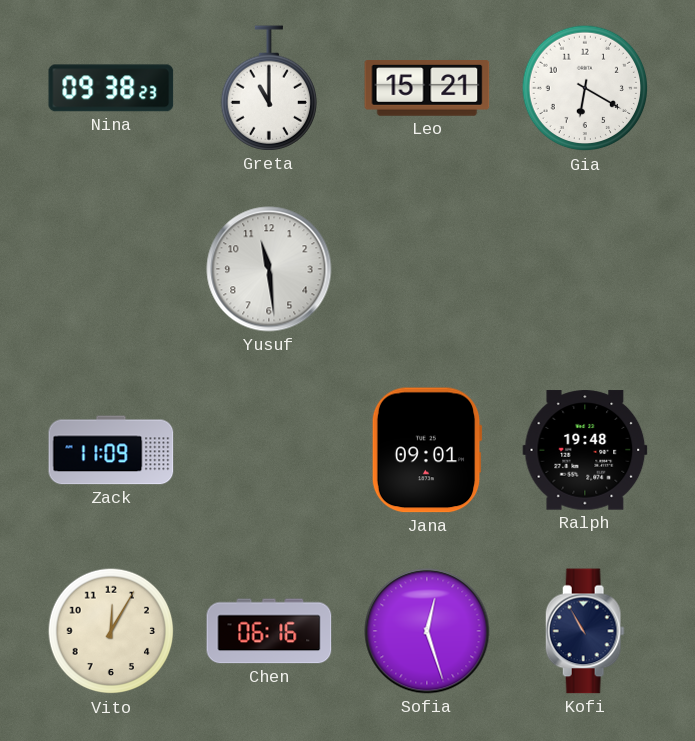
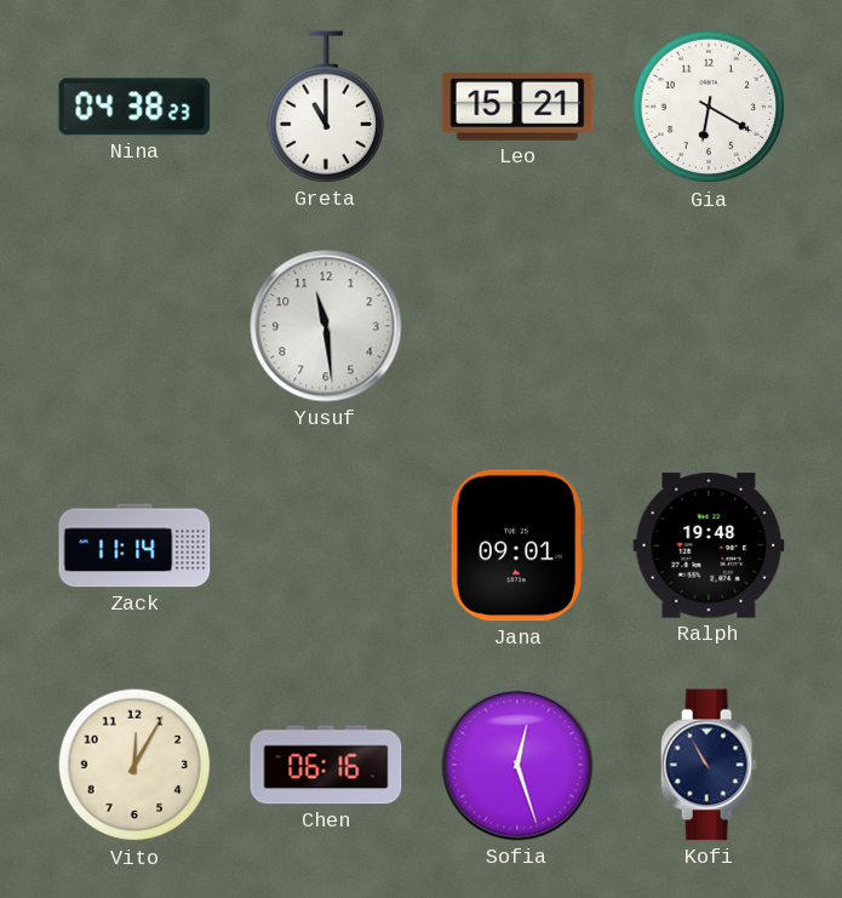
Nina: 09:38 -> 04:38
Zack: 11:09 -> 11:14
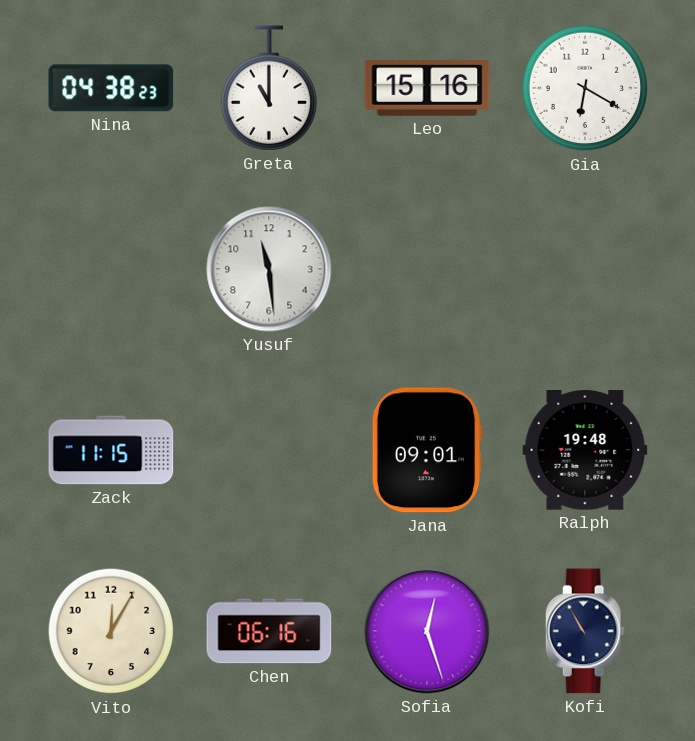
Leo: 15:21 -> 15:16
Zack: 11:14 -> 11:15
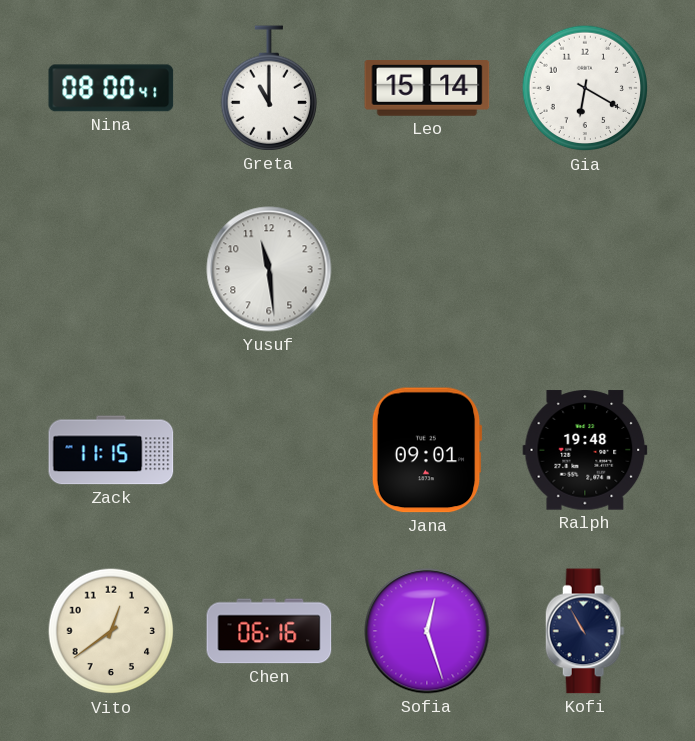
Nina: 04:38 -> 08:00
Leo: 15:16 -> 15:14
Vito: 12:05 -> 12:39
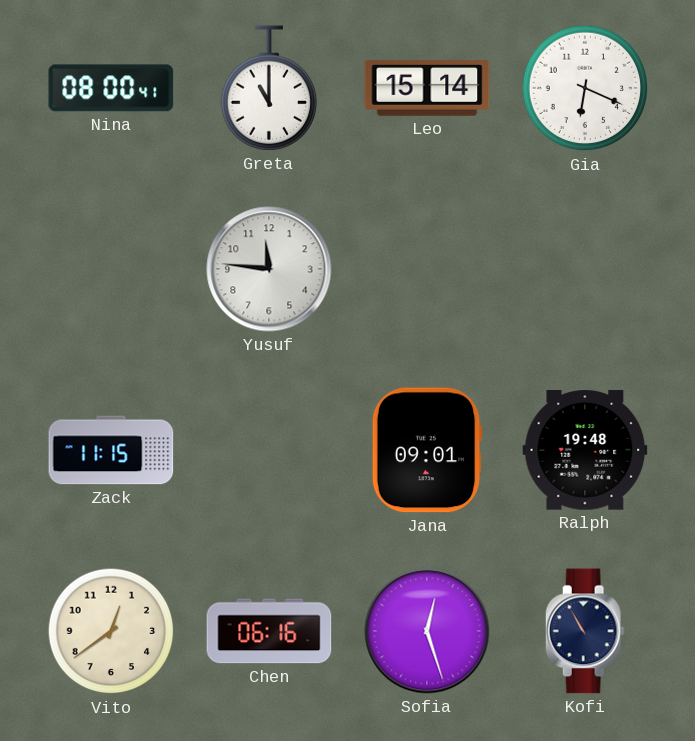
Gia: 6:20 -> 6:19
Yusuf: 11:29 -> 11:46
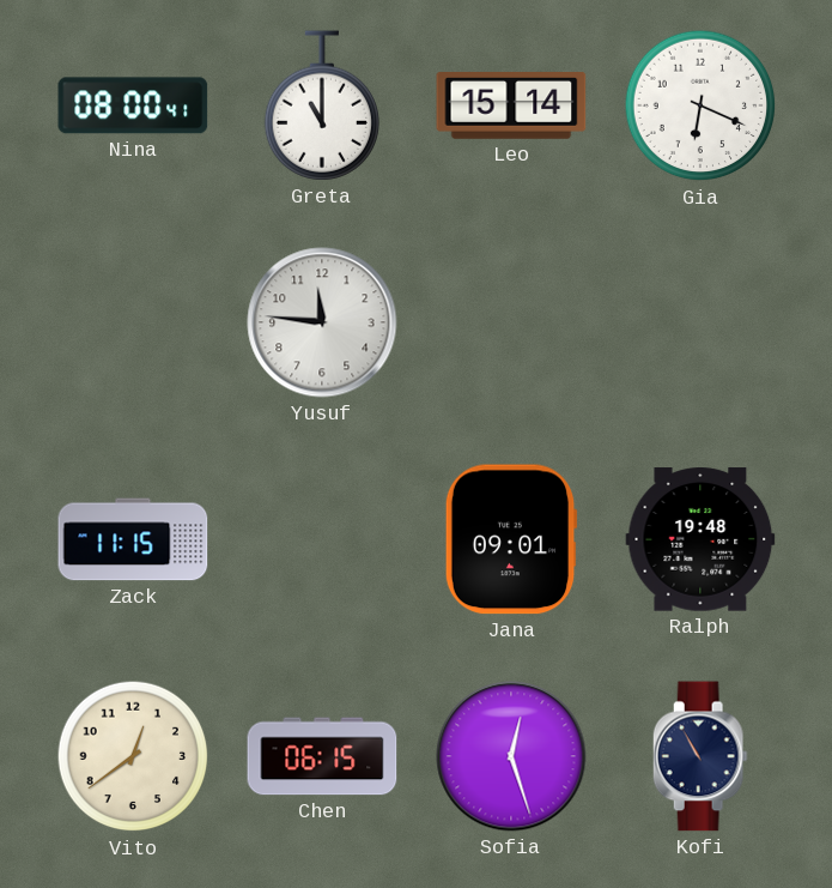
Chen: 06:16 -> 06:15
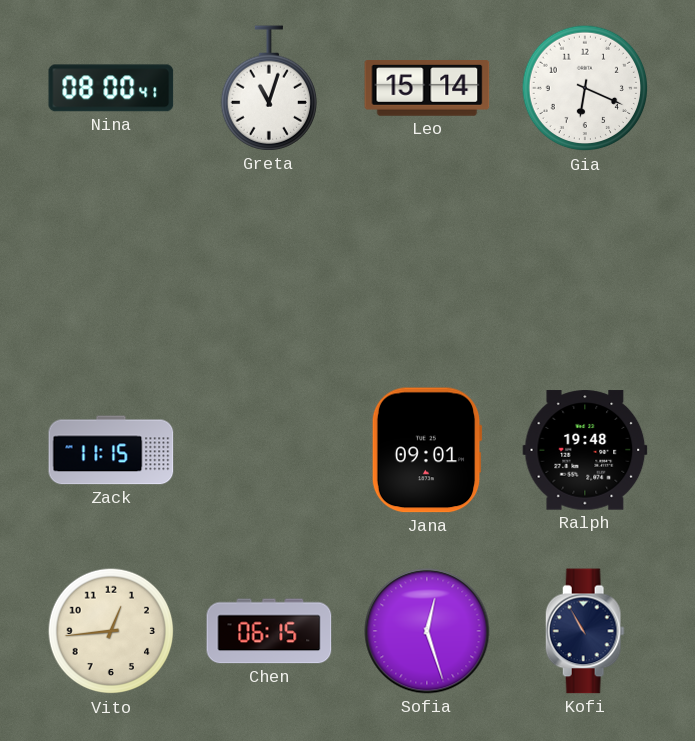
Greta: 11:00 -> 11:03
Yusuf: 11:46 -> none
Vito: 12:39 -> 12:44
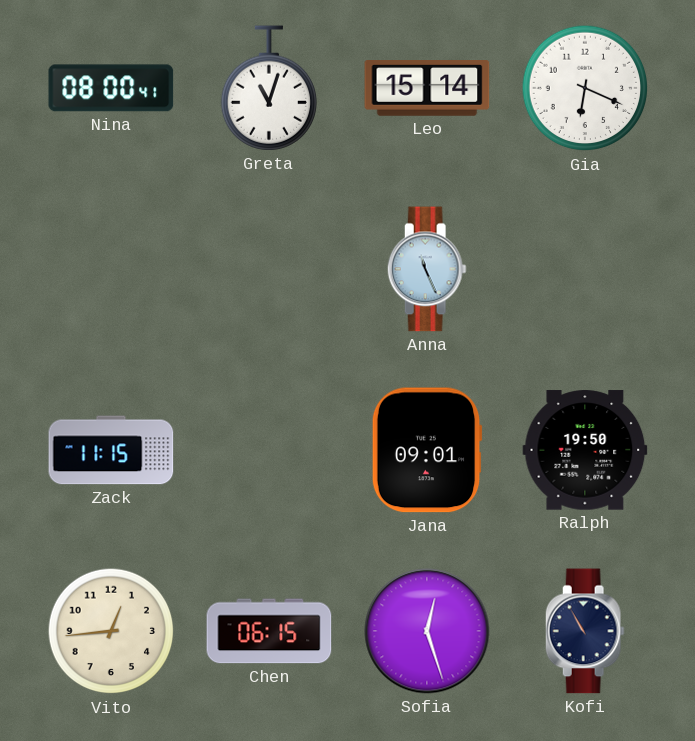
Anna: none -> 11:26
Ralph: 19:48 -> 19:50
